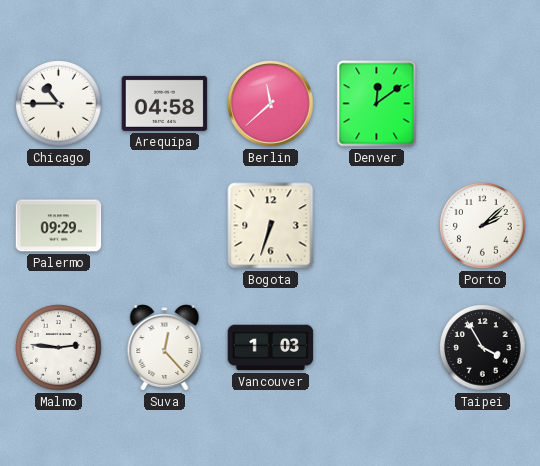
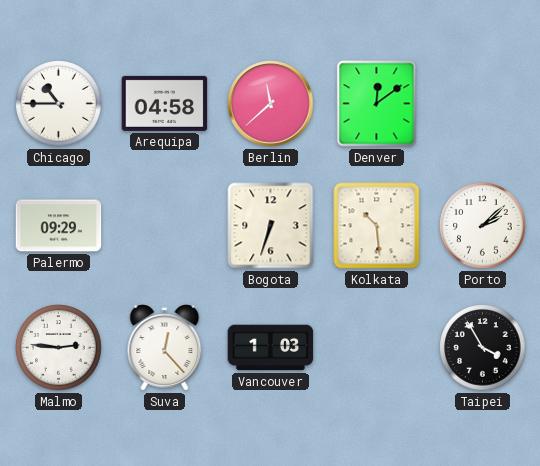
Kolkata: none -> 10:29
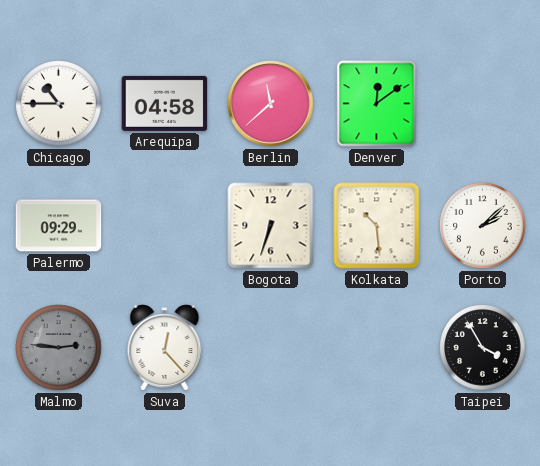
Malmo dial: white -> grey
Vancouver: 1:03 -> none
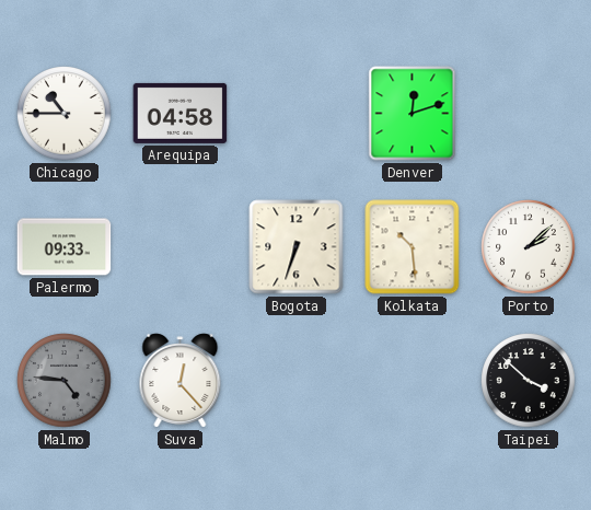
Berlin: 11:38 -> none
Denver: 12:09 -> 12:12
Palermo: 09:29 -> 09:33
Malmo: 2:46 -> 4:46
Taipei: 3:55 -> 3:52
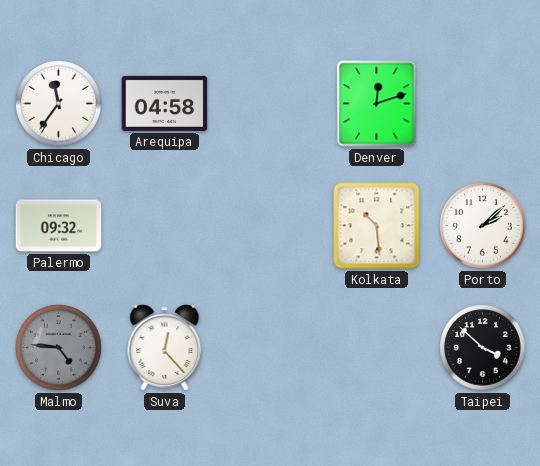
Chicago: 10:45 -> 11:36
Palermo: 09:33 -> 09:32
Bogota: 6:33 -> none
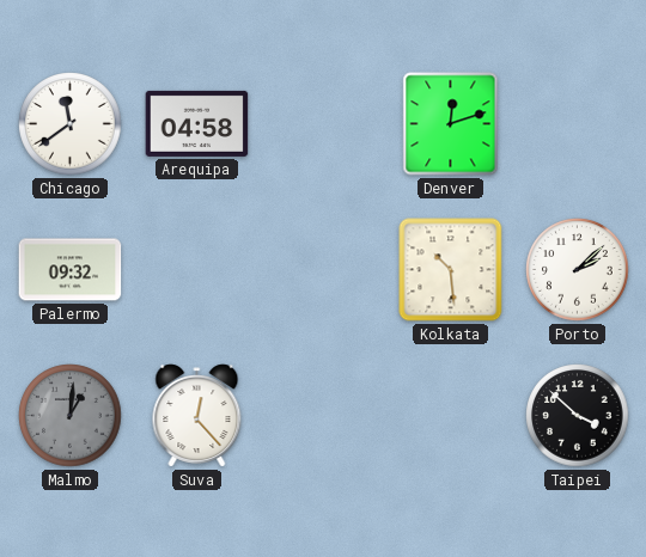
Chicago: 11:36 -> 11:39
Malmo: 4:46 -> 1:01
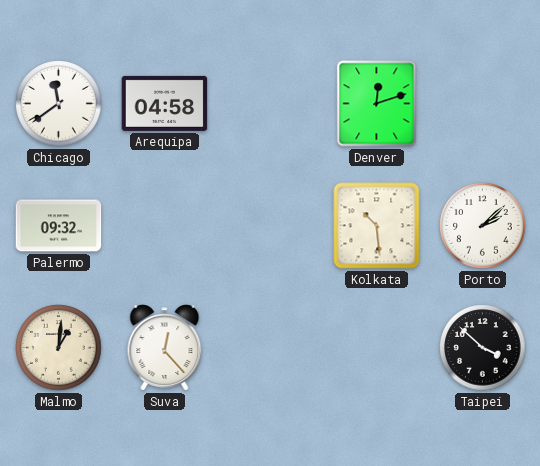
Malmo dial: grey -> cream
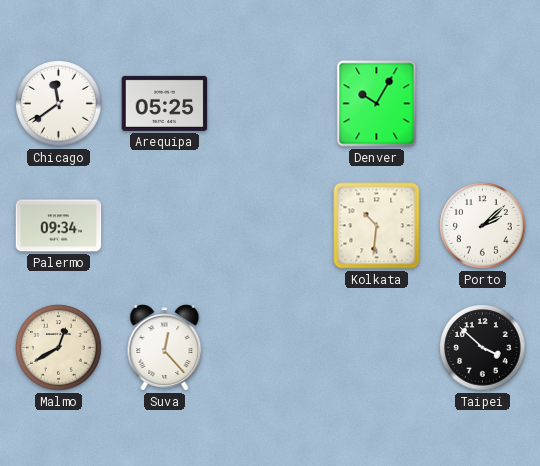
Arequipa: 04:58 -> 05:25
Denver: 12:12 -> 10:05
Palermo: 09:32 -> 09:34
Kolkata: 10:29 -> 10:31
Malmo: 1:01 -> 12:40
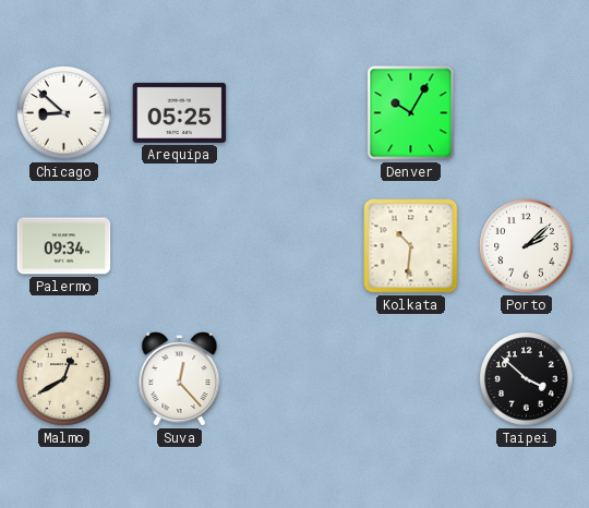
Chicago: 11:39 -> 8:52
